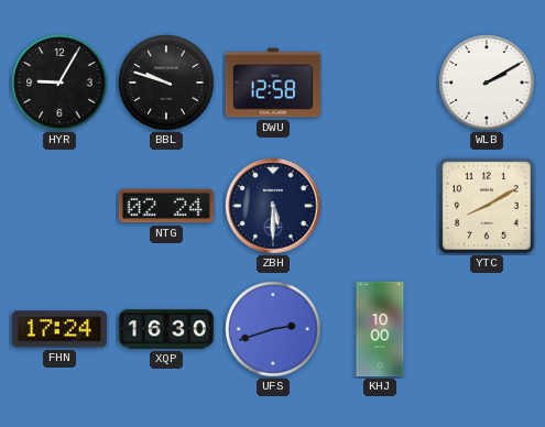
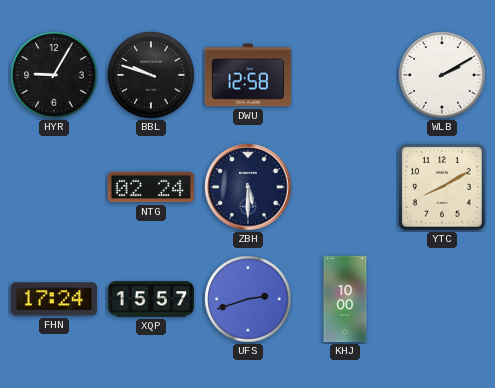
XQP: 16:30 -> 15:57
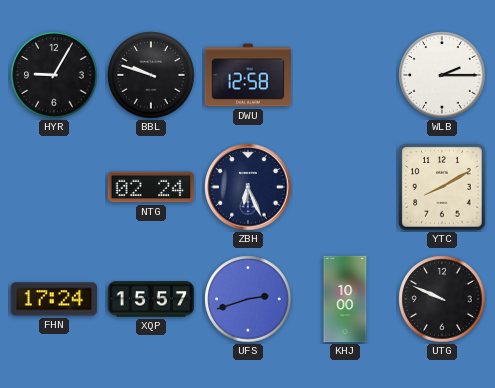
WLB: 2:10 -> 2:15
ZBH: 5:30 -> 6:26
UTG: none -> 9:49
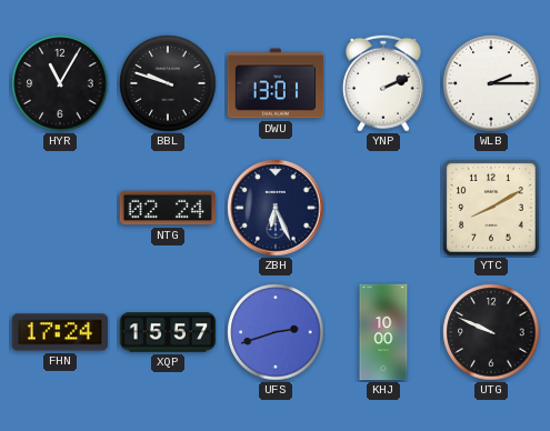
HYR: 9:05 -> 11:05
DWU: 12:58 -> 13:01
YNP: none -> 2:11
